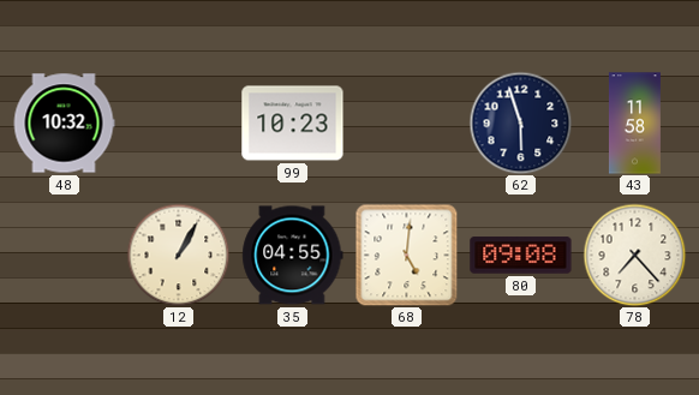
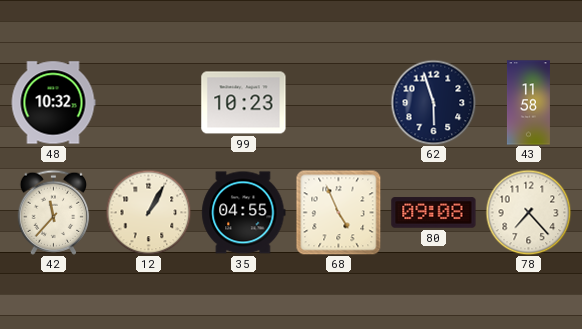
42: none -> 11:37
68: 5:01 -> 4:56
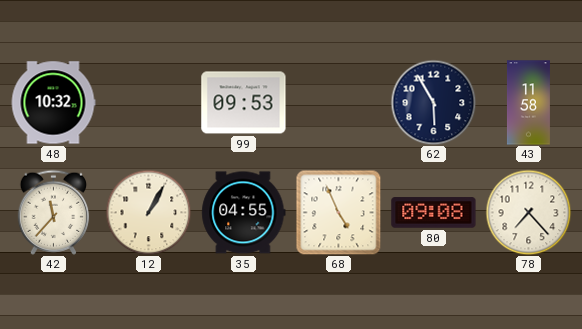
99: 10:23 -> 09:53
62: 5:57 -> 5:55
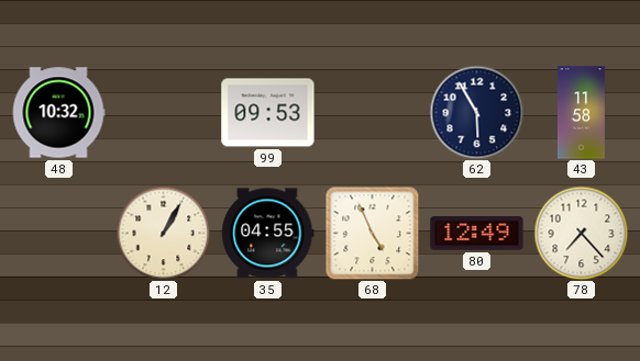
42: 11:37 -> none
80: 09:08 -> 12:49
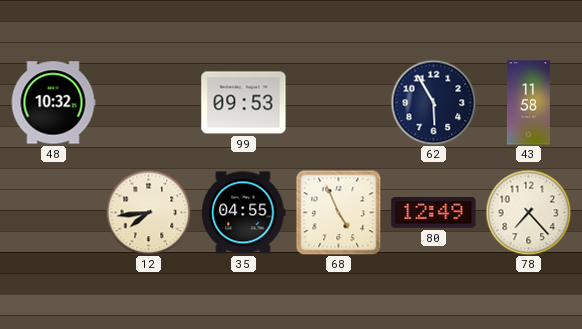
12: 1:05 -> 7:44
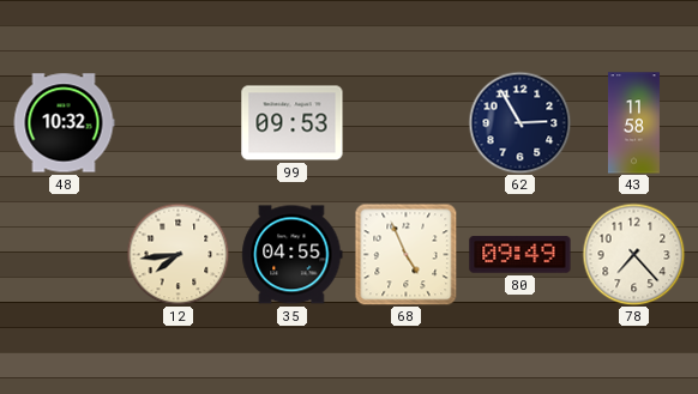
62: 5:55 -> 2:55
80: 12:49 -> 09:49
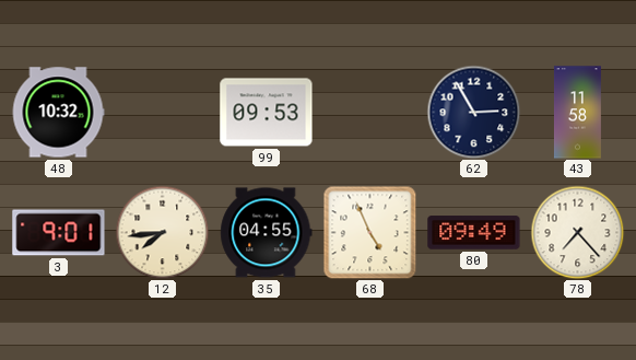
3: none -> 9:01
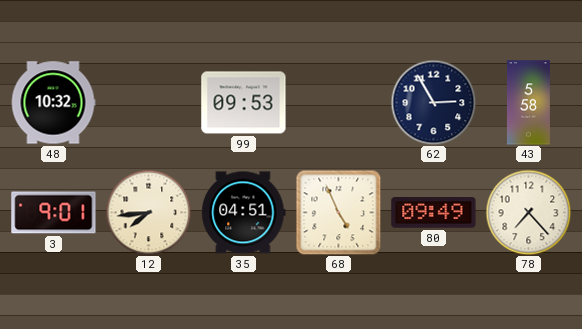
43: 11:58 -> 5:58
35: 04:55 -> 04:51
